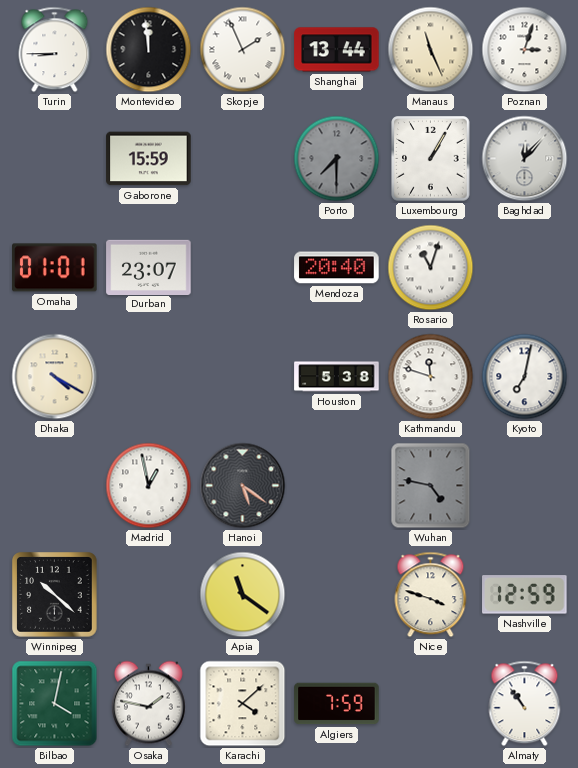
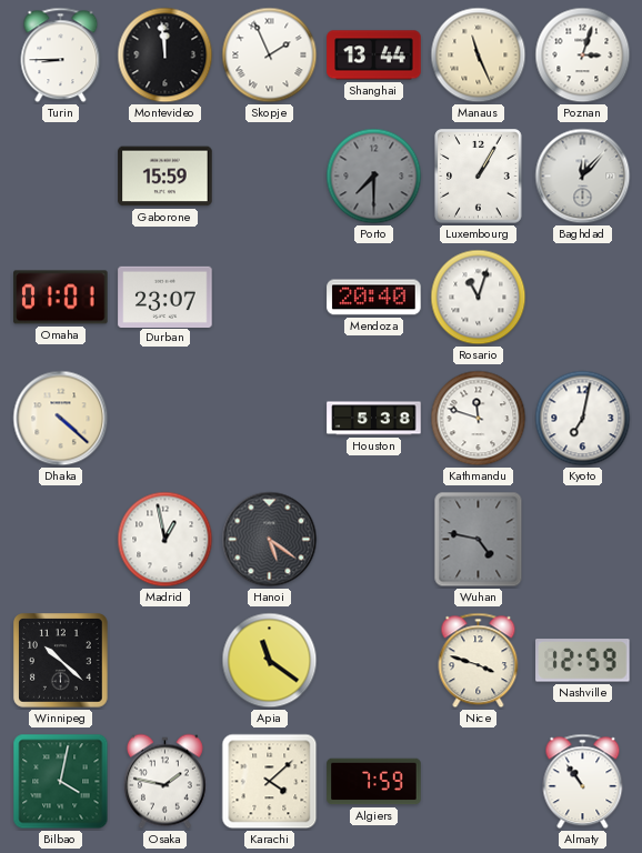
Dhaka: 4:20 -> 4:22
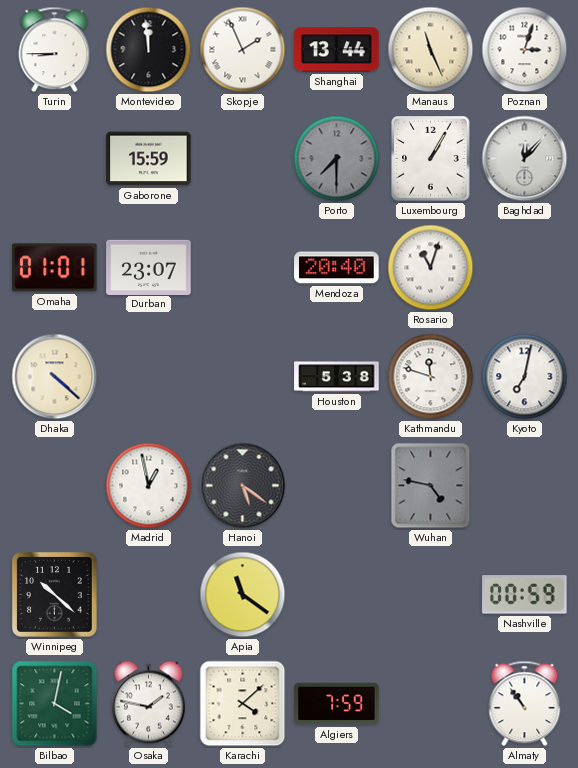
Nice: 3:48 -> none
Nashville: 12:59 -> 00:59
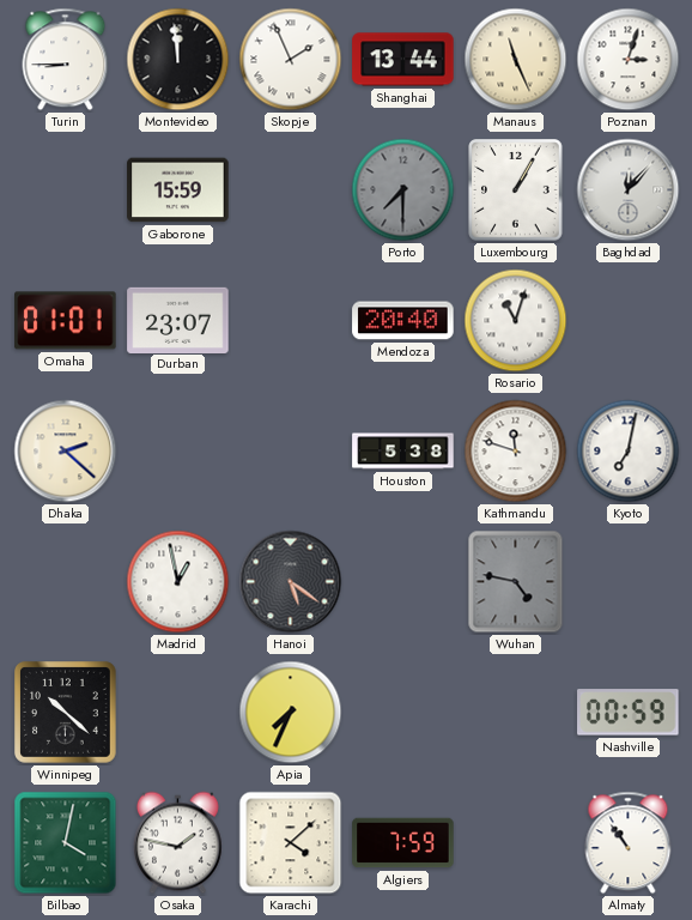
Dhaka: 4:22 -> 2:22
Apia: 11:21 -> 7:34
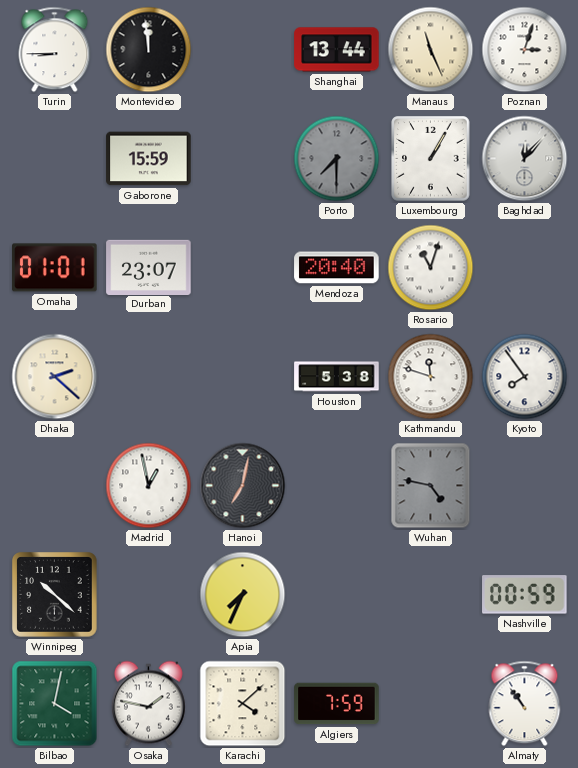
Skopje: 1:56 -> none
Kyoto: 7:02 -> 7:54
Hanoi: 5:21 -> 7:02
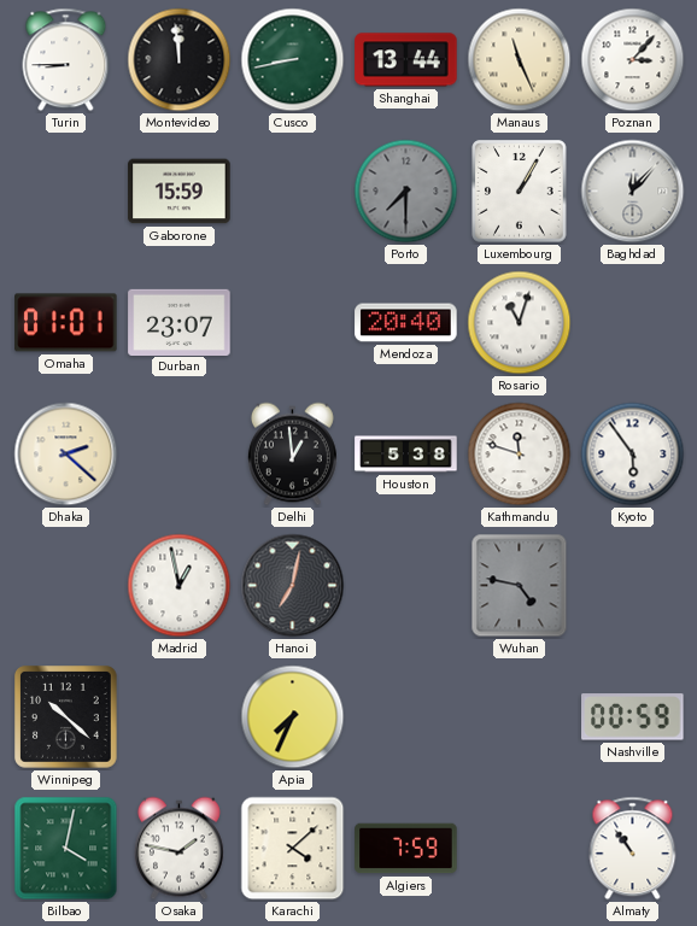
Cusco: none -> 8:43
Poznan: 3:03 -> 3:07
Delhi: none -> 12:59
Kyoto: 7:54 -> 5:54
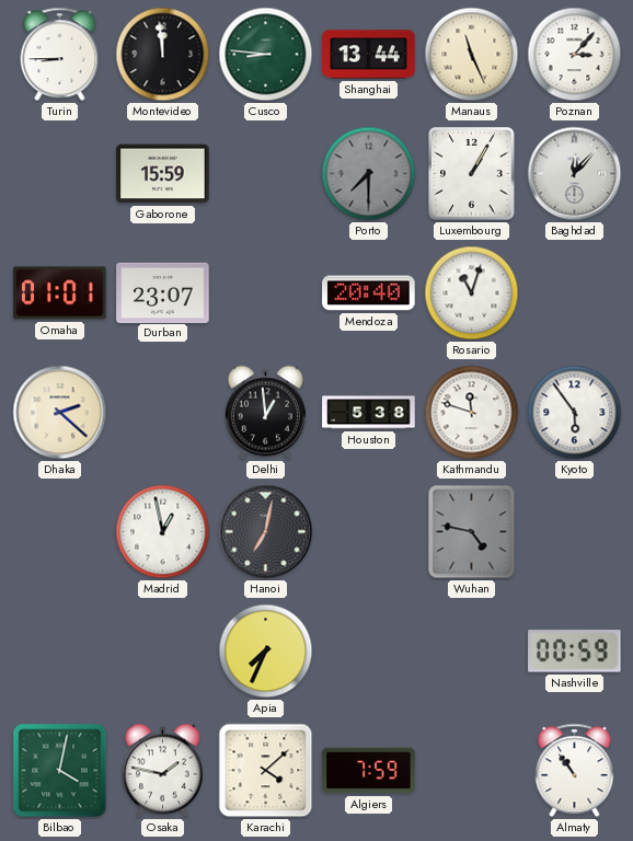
Cusco: 8:43 -> 8:46
Winnipeg: 10:22 -> none
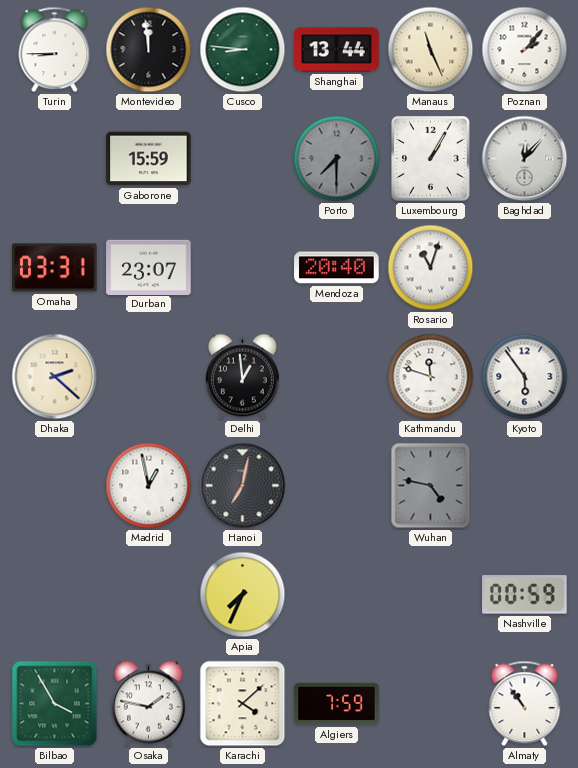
Poznan: 3:07 -> 2:07
Omaha: 01:01 -> 03:31
Houston: 5:38 -> none
Bilbao: 4:02 -> 3:55
